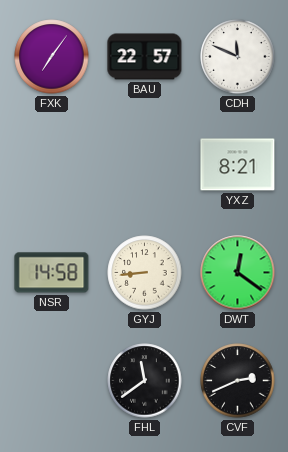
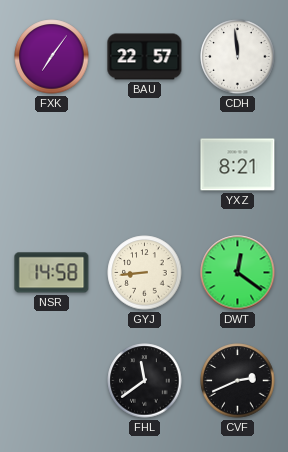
CDH: 11:49 -> 11:59
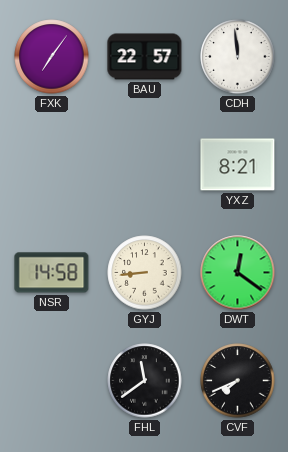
CVF: 2:41 -> 7:41
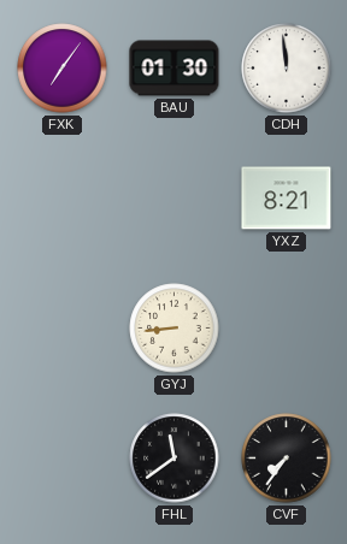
BAU: 22:57 -> 01:30
NSR: 14:58 -> none
DWT: 12:21 -> none
CVF: 7:41 -> 7:36
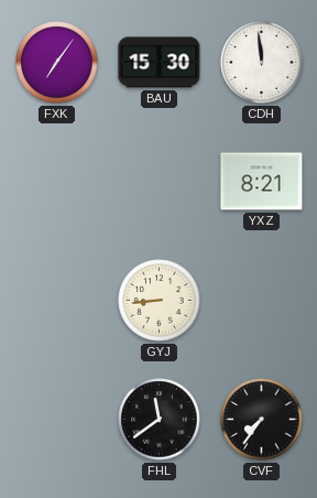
BAU: 01:30 -> 15:30
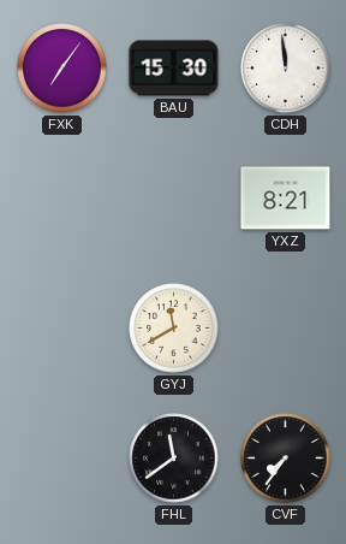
GYJ: 8:44 -> 11:40
